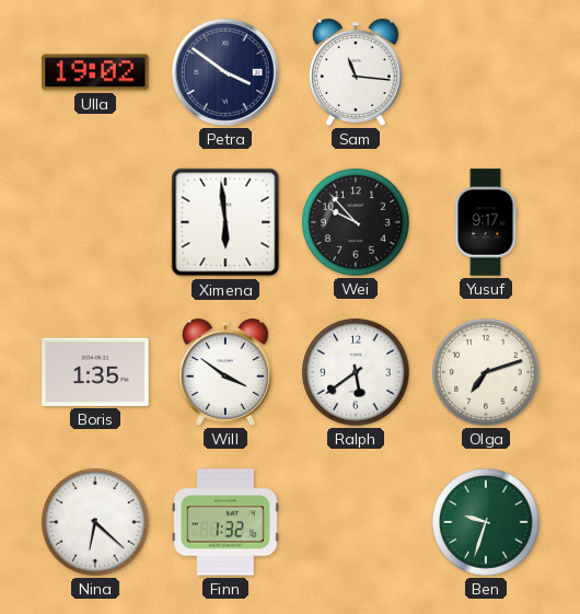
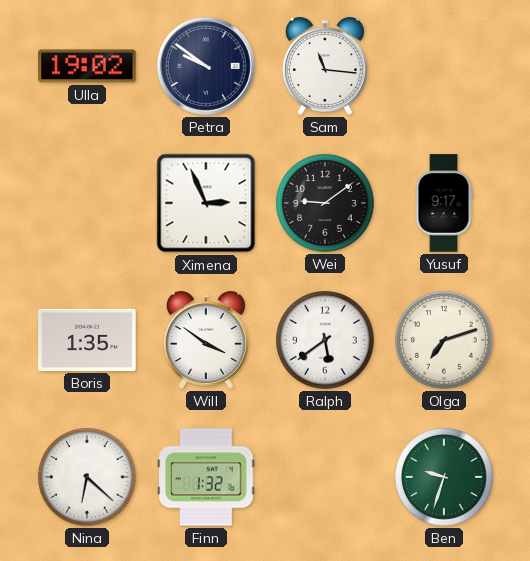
Petra: 3:51 -> 9:51
Ximena: 5:59 -> 2:56
Wei: 9:53 -> 9:09
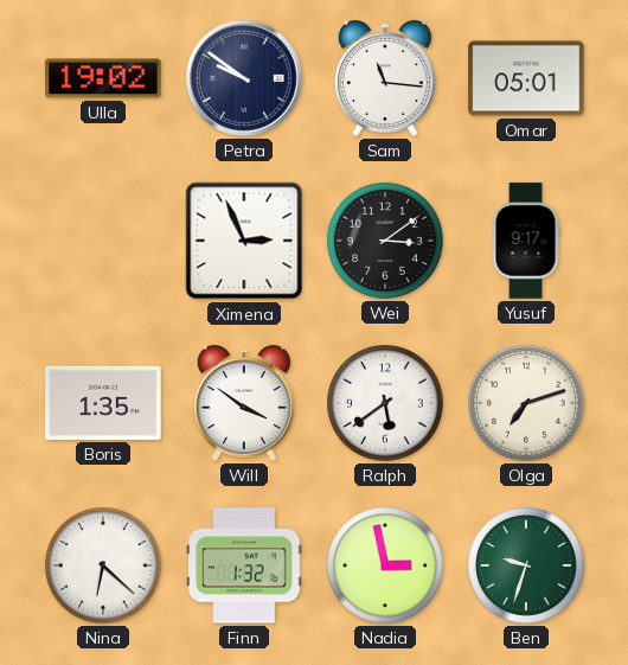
Omar: none -> 05:01
Wei: 9:09 -> 3:09
Nadia: none -> 2:58
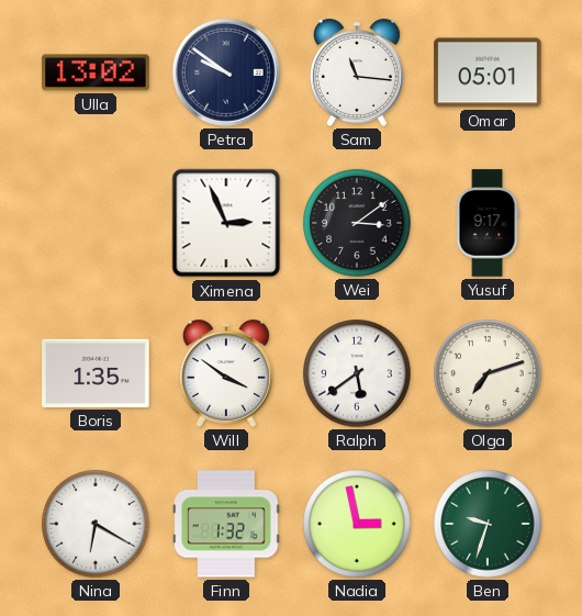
Ulla: 19:02 -> 13:02
Nina: 6:22 -> 6:20
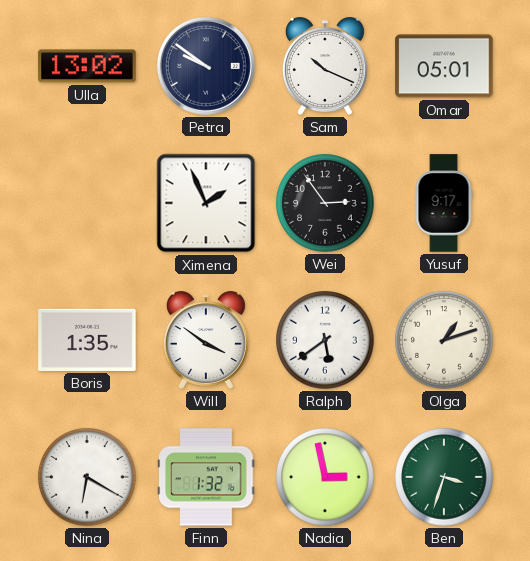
Sam: 11:16 -> 10:19
Ximena: 2:56 -> 1:56
Wei: 3:09 -> 2:54
Olga: 7:12 -> 1:12
Ben: 9:33 -> 3:33
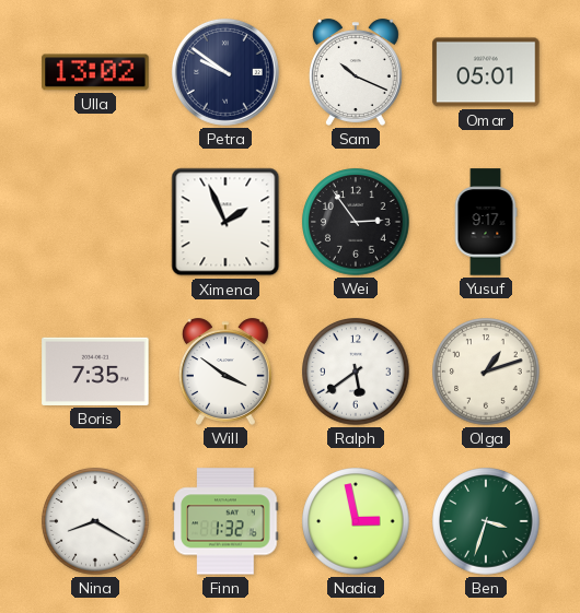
Boris: 1:35 -> 7:35
Nina: 6:20 -> 8:20
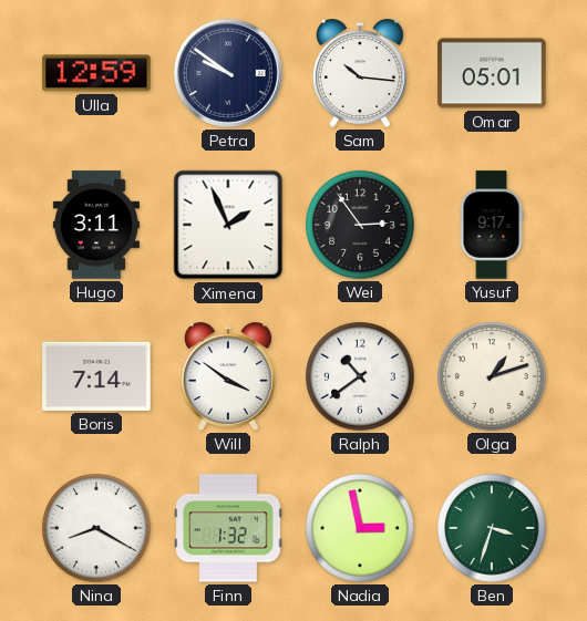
Ulla: 13:02 -> 12:59
Sam: 10:19 -> 10:16
Hugo: none -> 3:11
Boris: 7:35 -> 7:14
Ralph: 5:39 -> 10:39
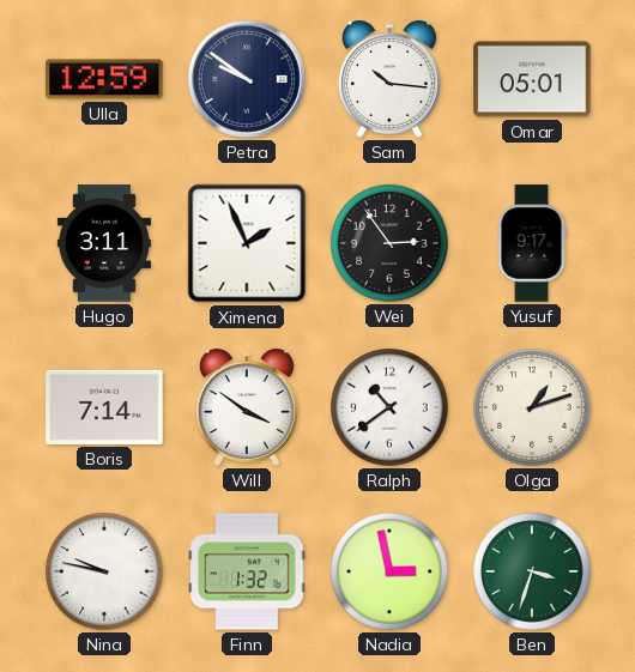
Nina: 8:20 -> 9:47
